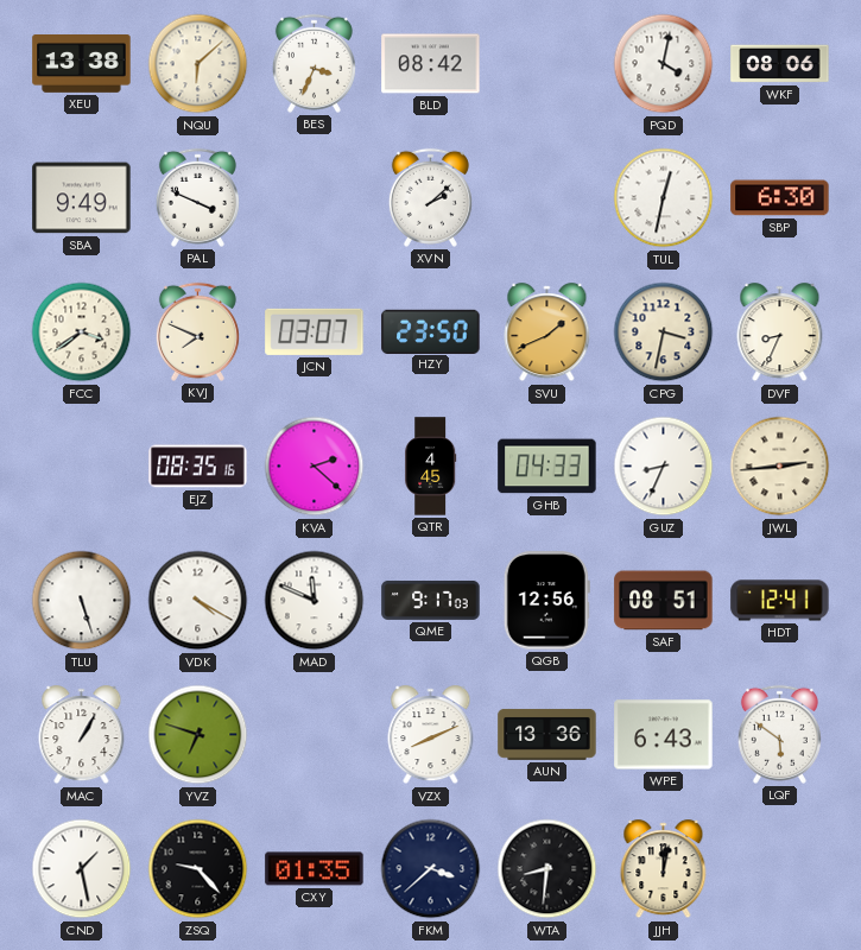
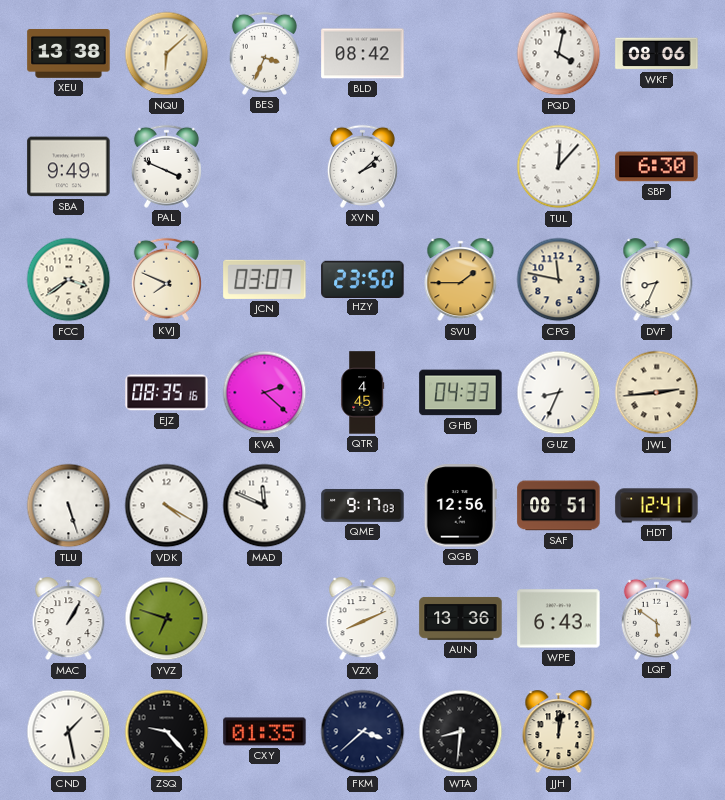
TUL: 12:32 -> 12:07
SVU: 1:41 -> 1:45
CPG: 3:32 -> 11:47
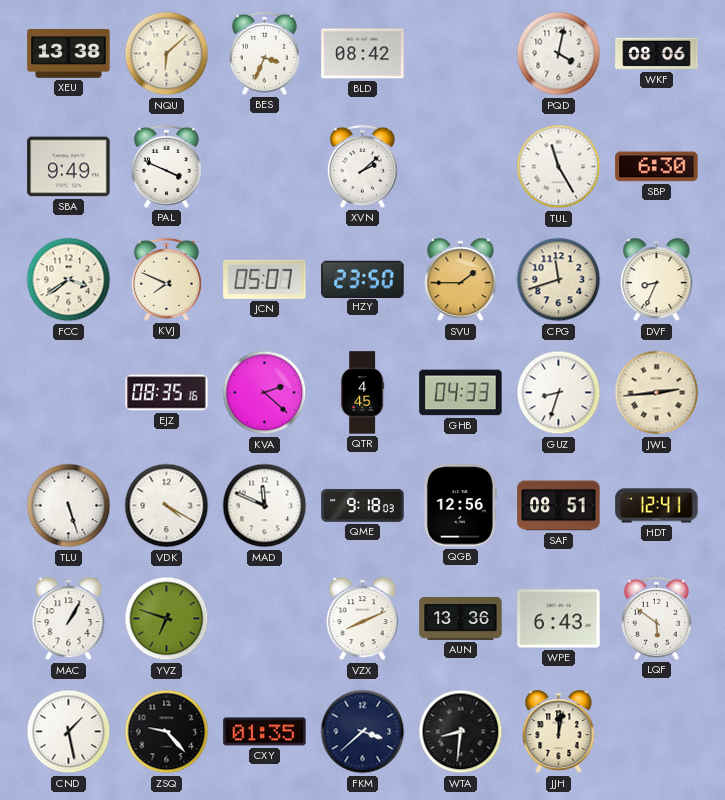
TUL: 12:07 -> 11:25
JCN: 03:07 -> 05:07
CPG: 11:47 -> 11:42
GUZ: 8:34 -> 8:33
QME: 9:17 -> 9:18
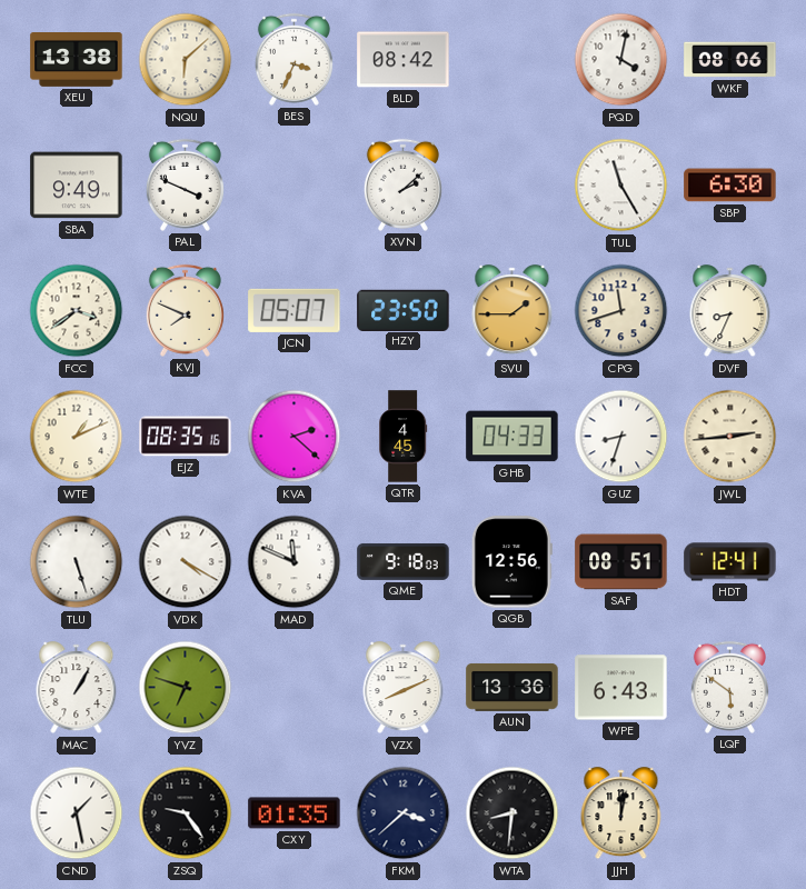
WTE: none -> 1:11
ZSQ: 9:23 -> 9:24
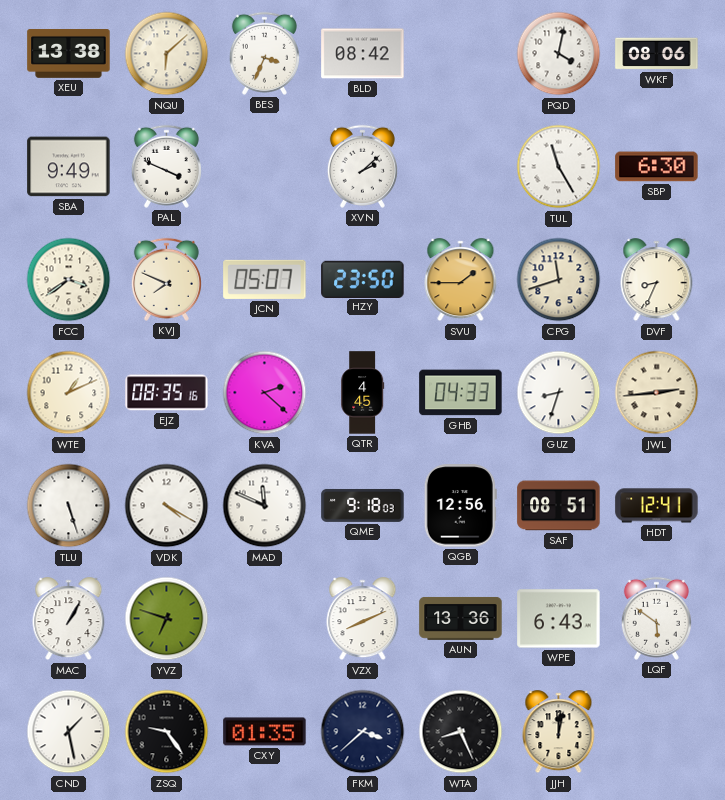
WTA: 8:31 -> 8:26
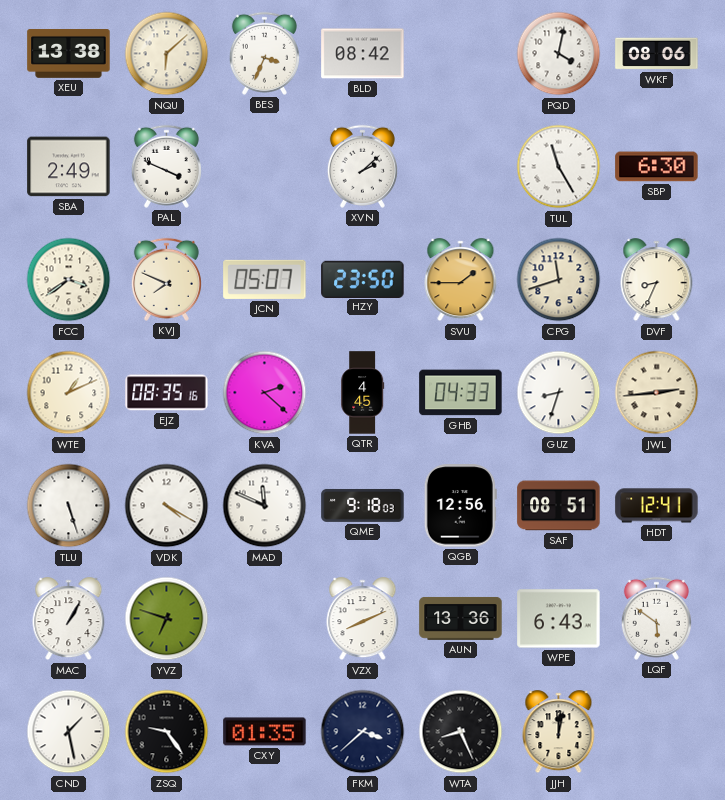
SBA: 9:49 -> 2:49
